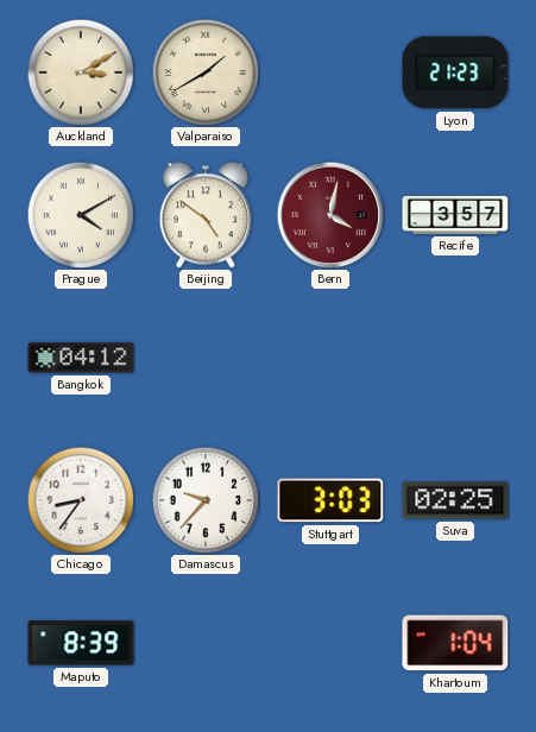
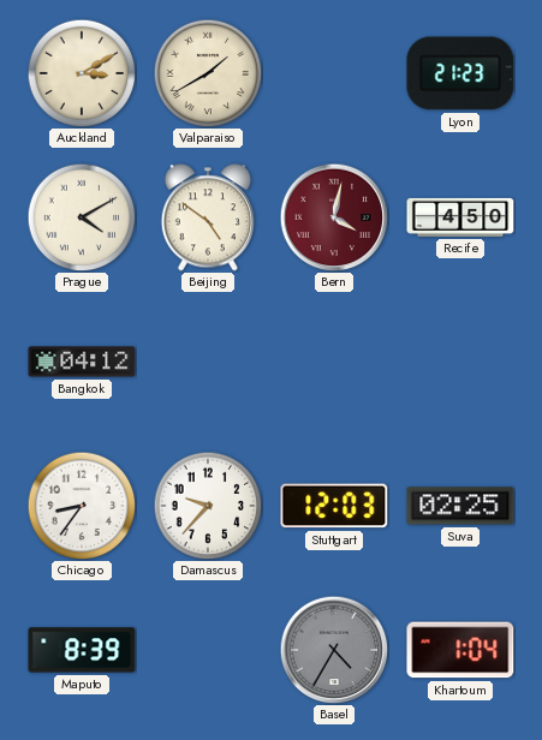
Recife: 3:57 -> 4:50
Stuttgart: 3:03 -> 12:03
Basel: none -> 4:35
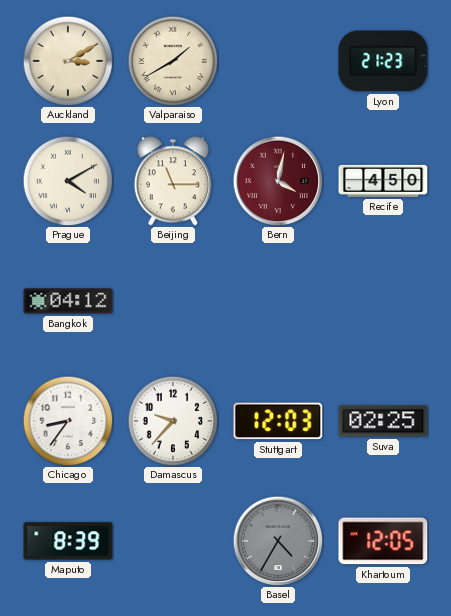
Beijing: 4:51 -> 11:15
Khartoum: 1:04 -> 12:05
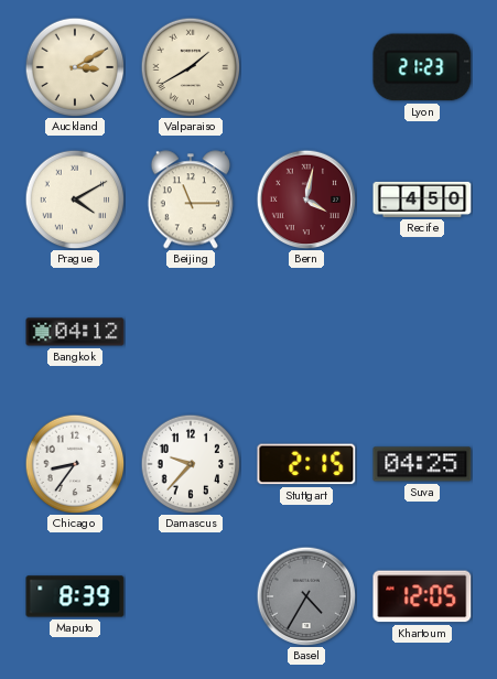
Stuttgart: 12:03 -> 2:15
Suva: 02:25 -> 04:25
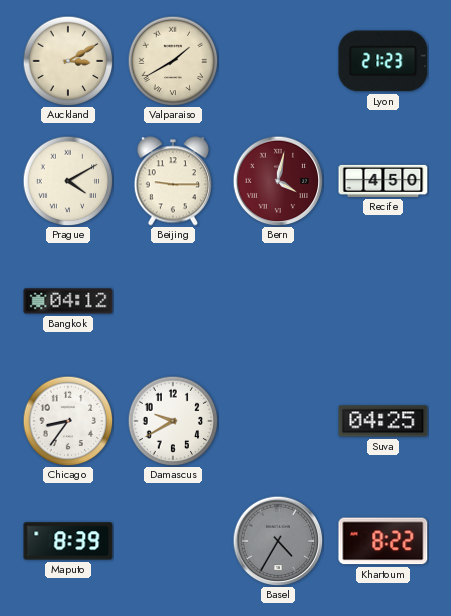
Beijing: 11:15 -> 9:15
Damascus: 9:37 -> 9:40
Stuttgart: 2:15 -> none
Khartoum: 12:05 -> 8:22
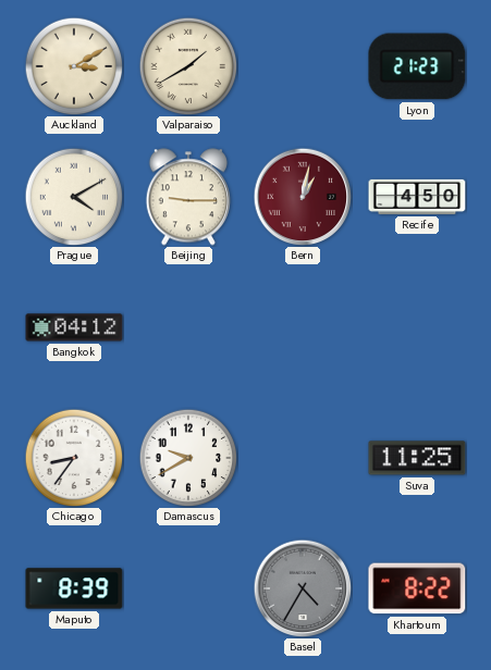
Bern: 4:02 -> 1:02
Suva: 04:25 -> 11:25
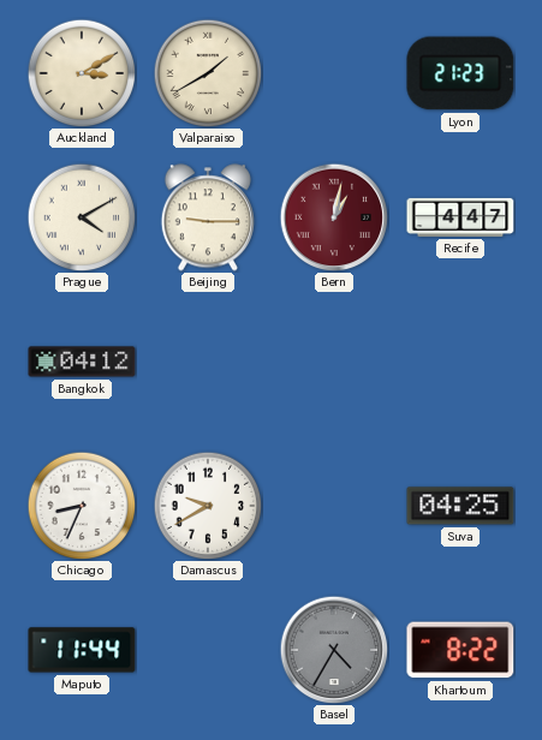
Recife: 4:50 -> 4:47
Chicago: 8:36 -> 8:34
Suva: 11:25 -> 04:25
Maputo: 8:39 -> 11:44
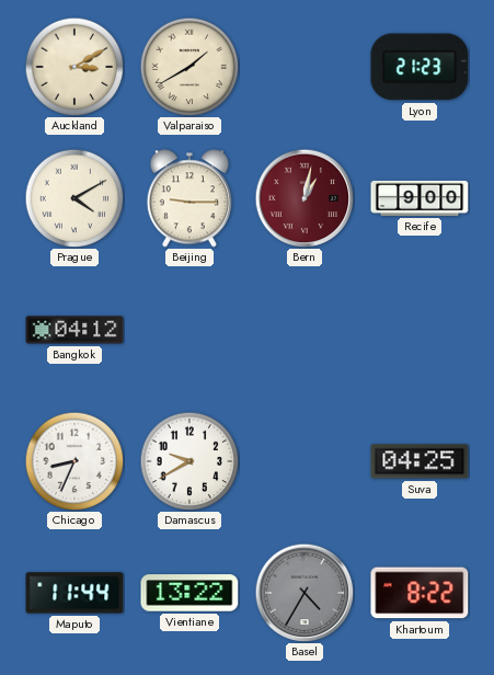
Recife: 4:47 -> 9:00
Vientiane: none -> 13:22
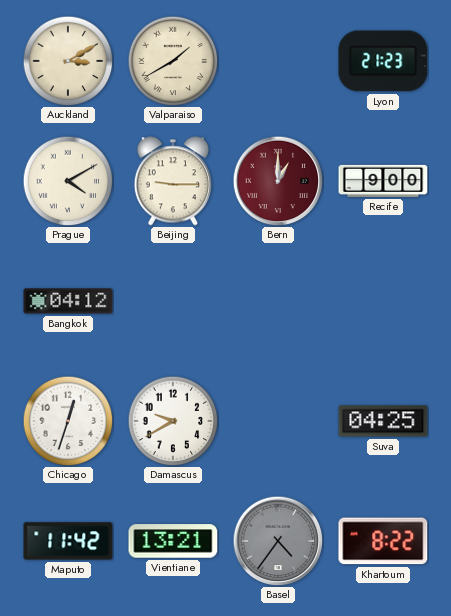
Bern: 1:02 -> 1:00
Chicago: 8:34 -> 12:33
Maputo: 11:44 -> 11:42
Vientiane: 13:22 -> 13:21
Basel: 4:35 -> 4:36
